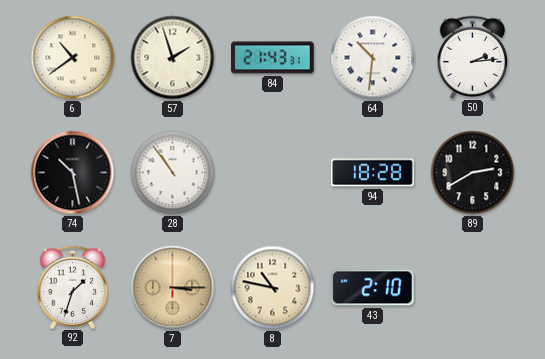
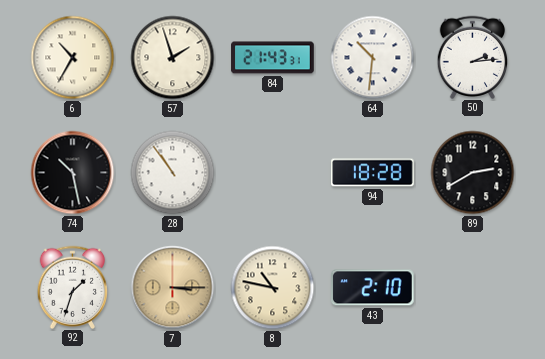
6: 10:39 -> 10:35
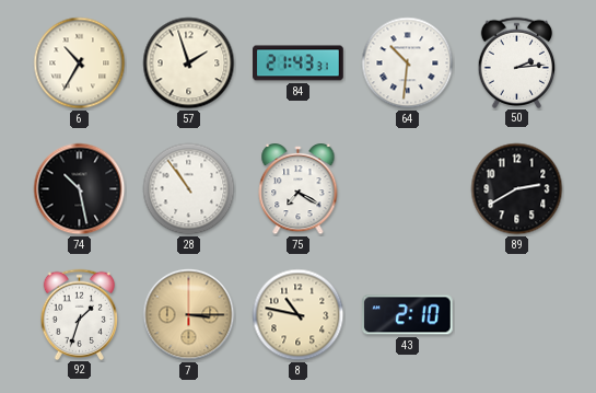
75: none -> 7:20
94: 18:28 -> none
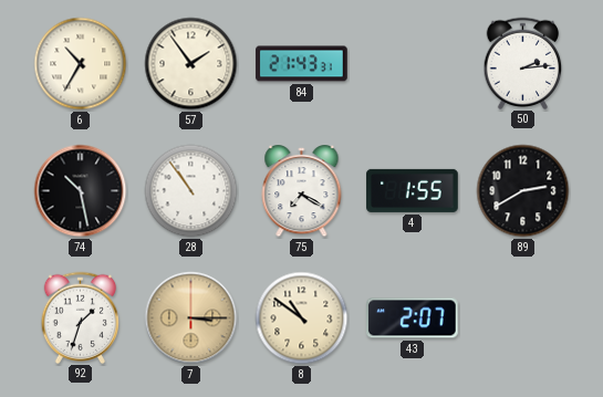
57: 1:57 -> 1:54
64: 10:31 -> none
4: none -> 1:55
8: 10:47 -> 10:51
43: 2:10 -> 2:07
